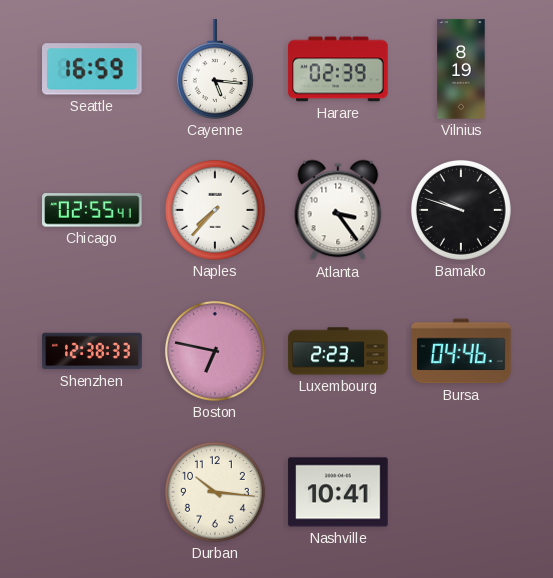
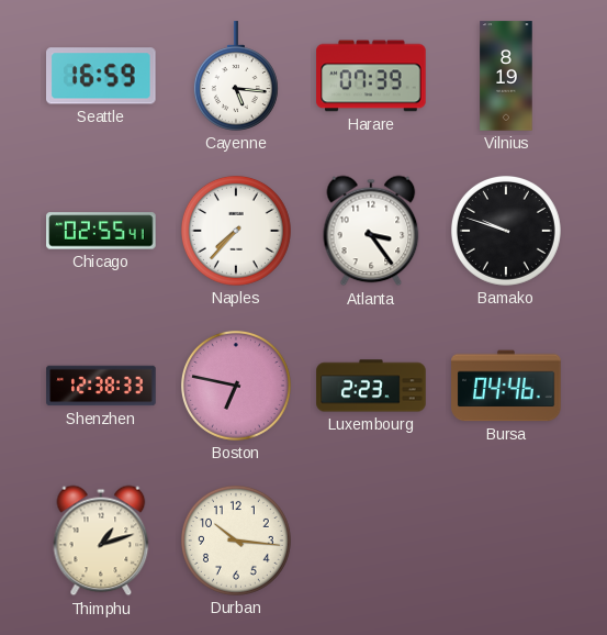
Harare: 02:39 -> 07:39
Thimphu: none -> 1:12
Nashville: 10:41 -> none
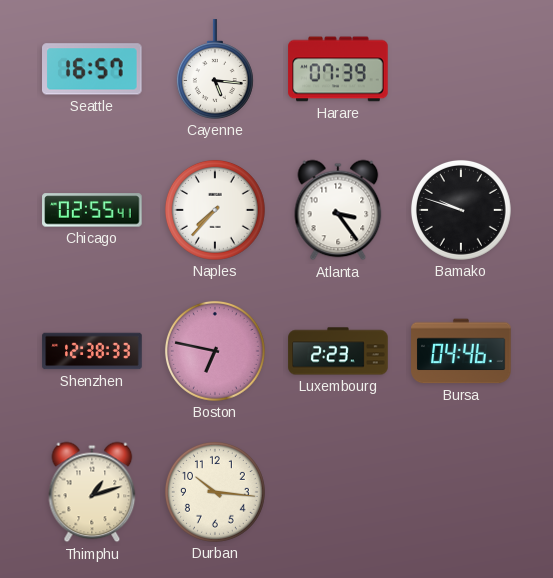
Seattle: 16:59 -> 16:57
Vilnius: 8:19 -> none
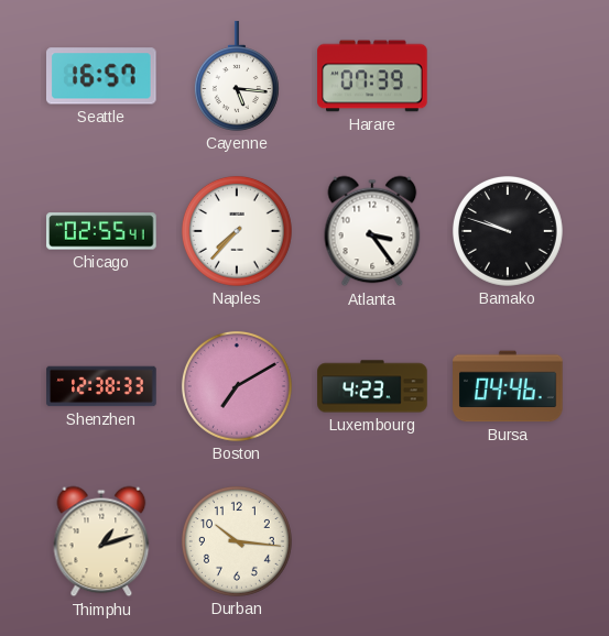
Boston: 6:47 -> 7:10
Luxembourg: 2:23 -> 4:23
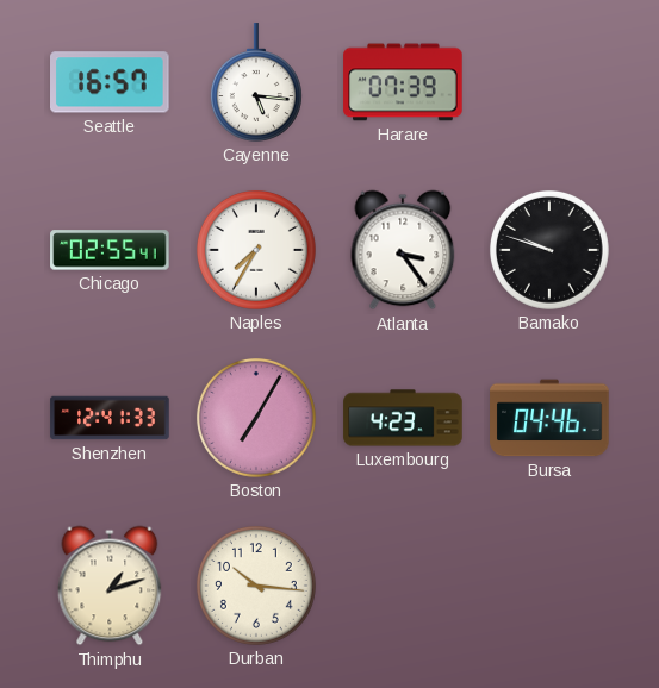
Naples: 7:37 -> 7:35
Shenzhen: 12:38 -> 12:41
Boston: 7:10 -> 7:05
